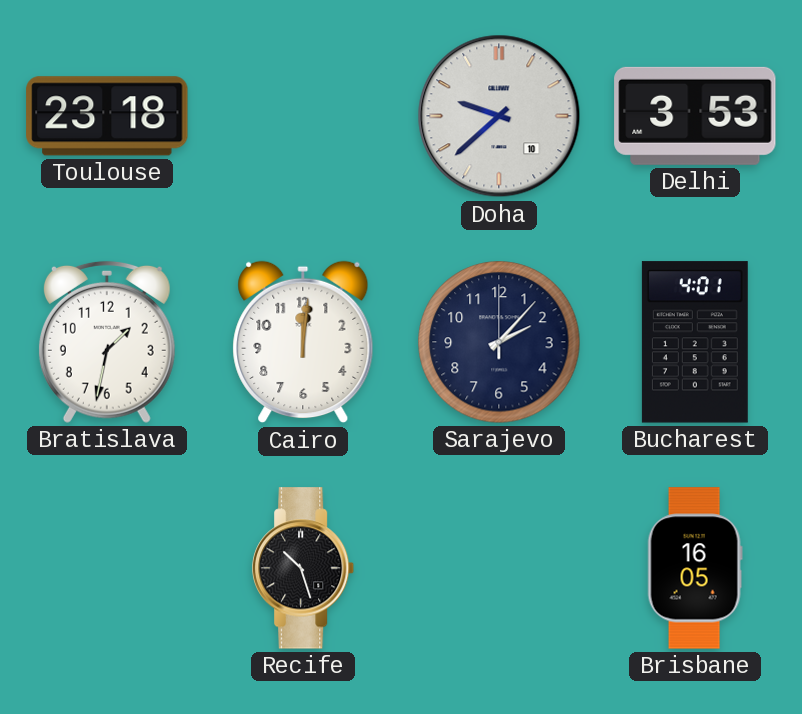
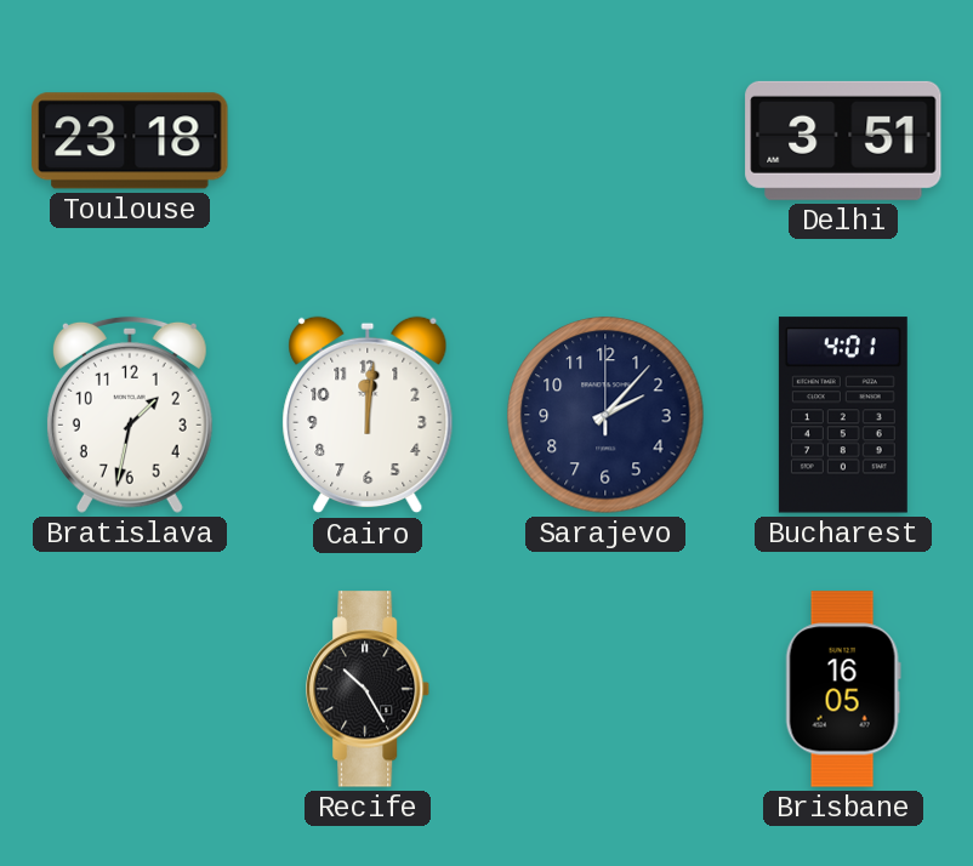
Doha: 9:38 -> none
Delhi: 3:53 -> 3:51
Recife: 10:27 -> 10:25
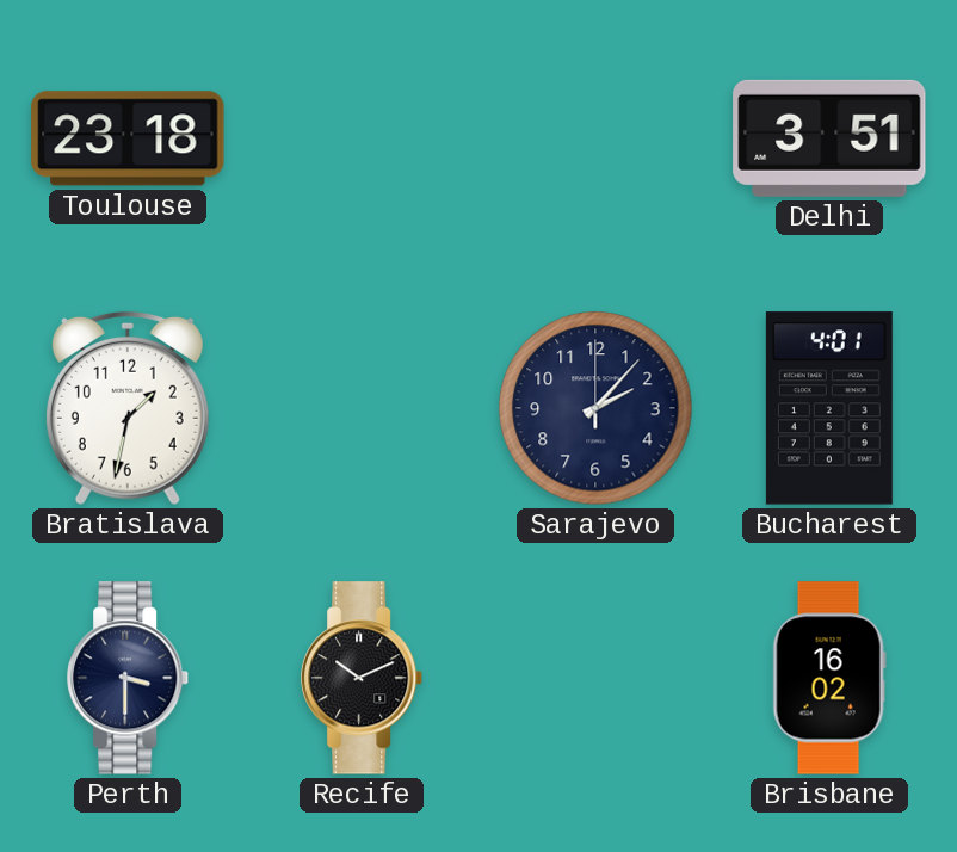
Cairo: 12:01 -> none
Perth: none -> 3:30
Recife: 10:25 -> 10:11
Brisbane: 16:05 -> 16:02
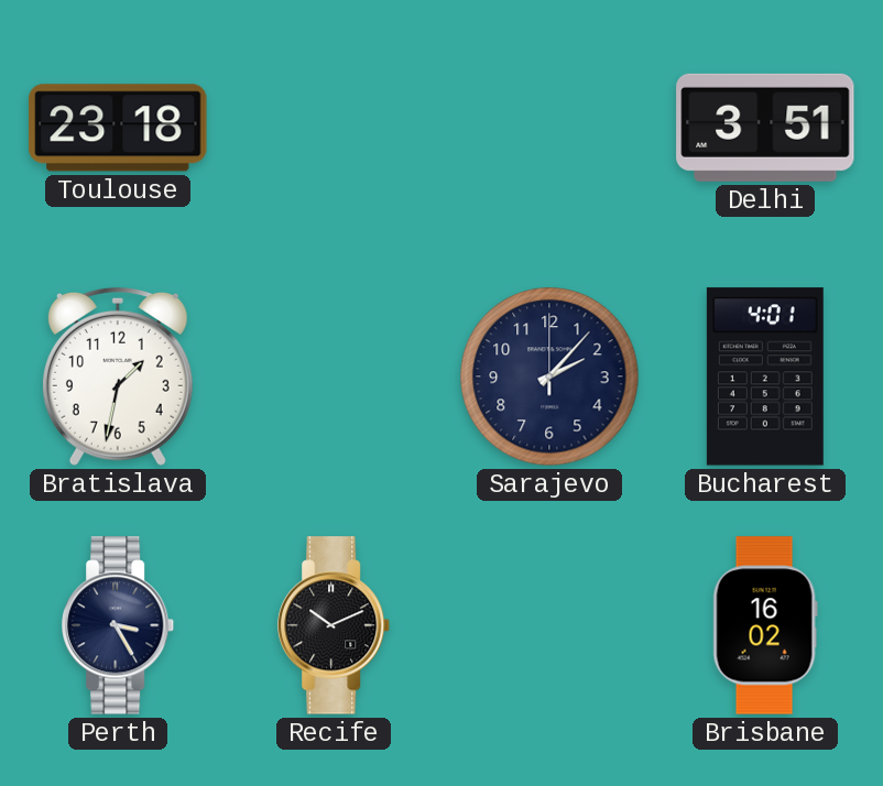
Perth: 3:30 -> 3:25
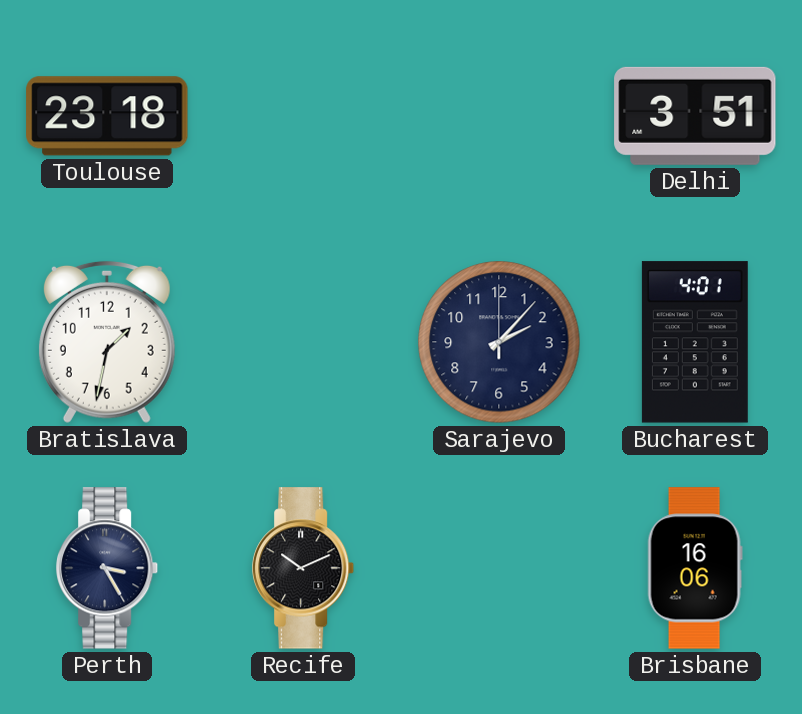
Brisbane: 16:02 -> 16:06
